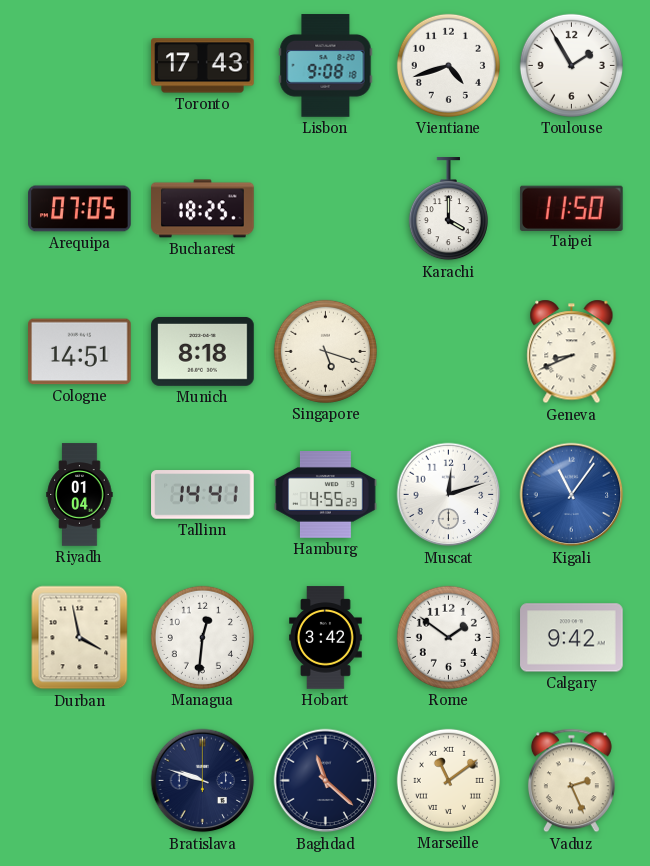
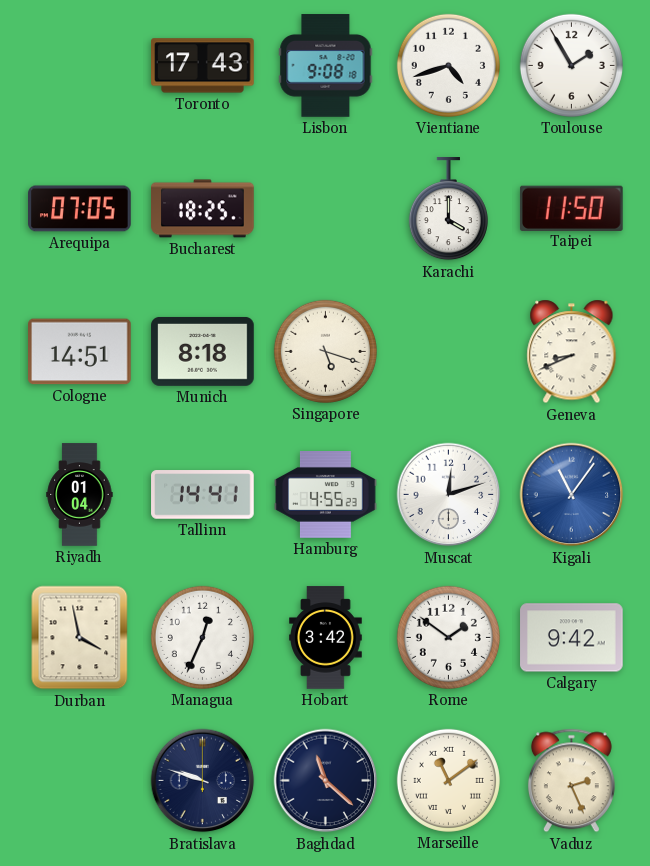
Managua: 12:31 -> 12:34
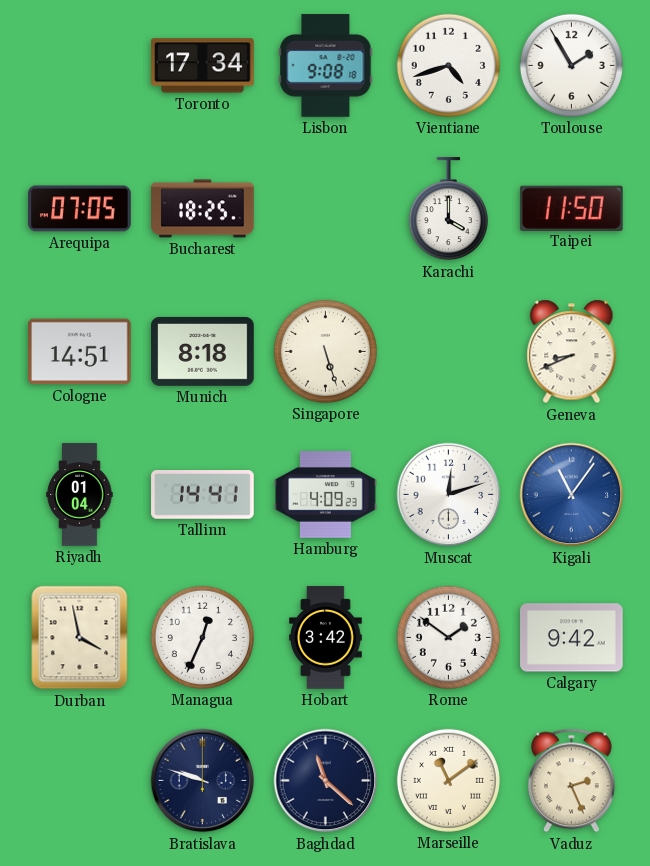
Toronto: 17:43 -> 17:34
Singapore: 5:18 -> 5:27
Hamburg: 4:55 -> 4:09
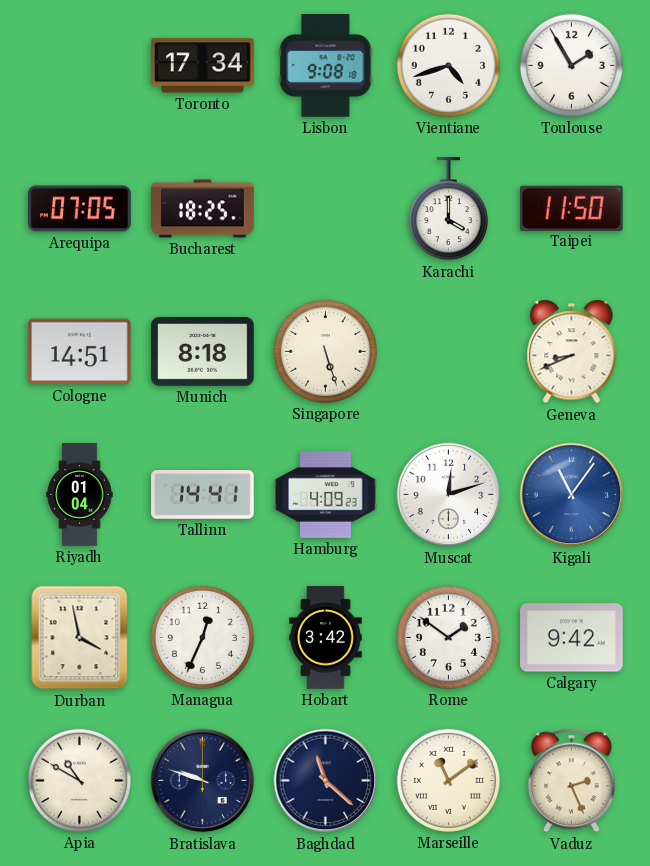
Apia: none -> 10:50
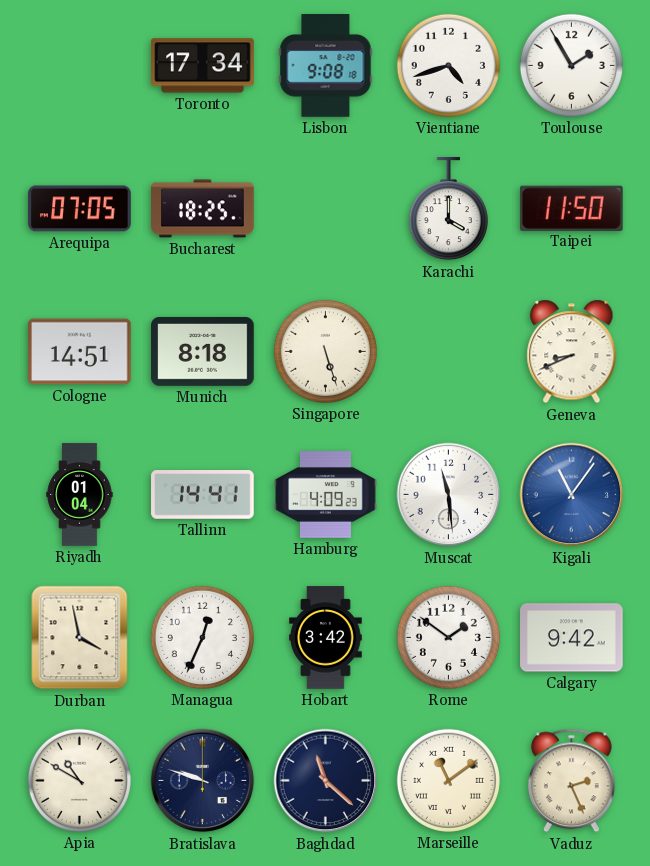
Muscat: 12:12 -> 11:29
